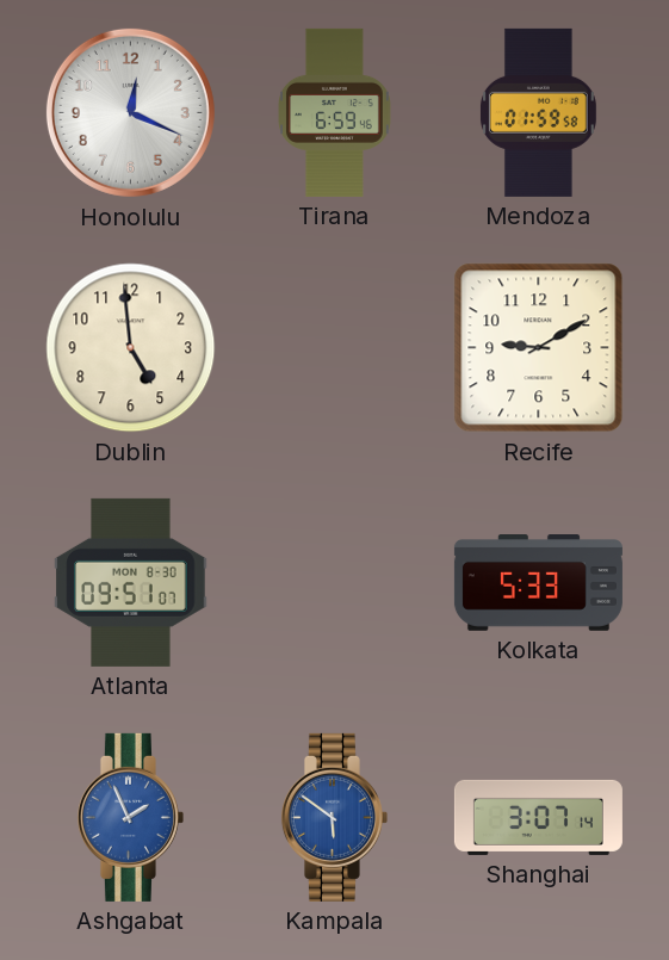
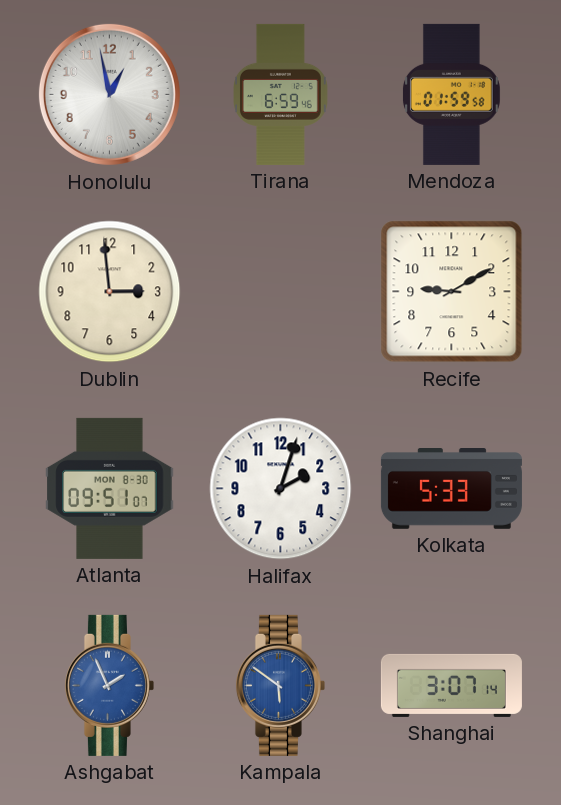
Honolulu: 12:19 -> 12:58
Dublin: 4:59 -> 2:59
Halifax: none -> 2:03
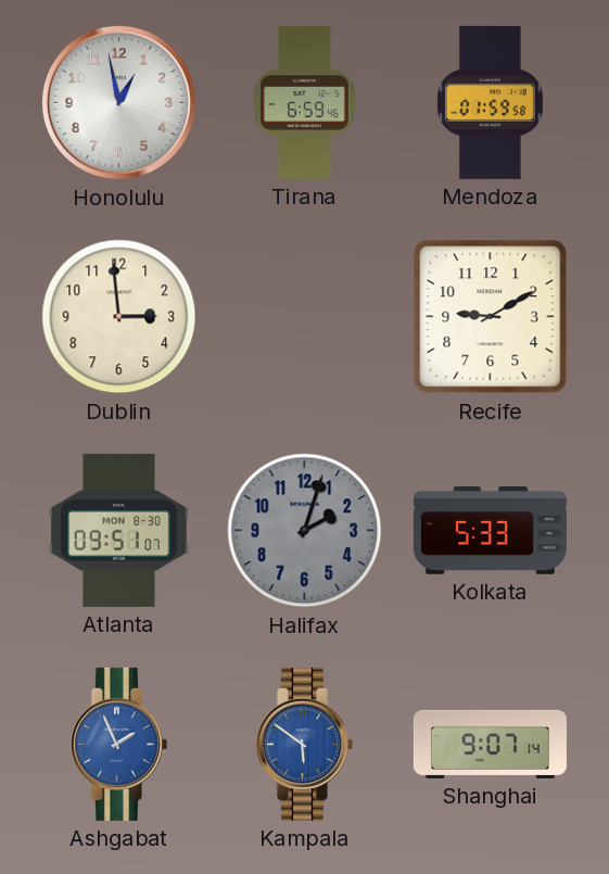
Halifax dial: white -> grey
Shanghai: 3:07 -> 9:07
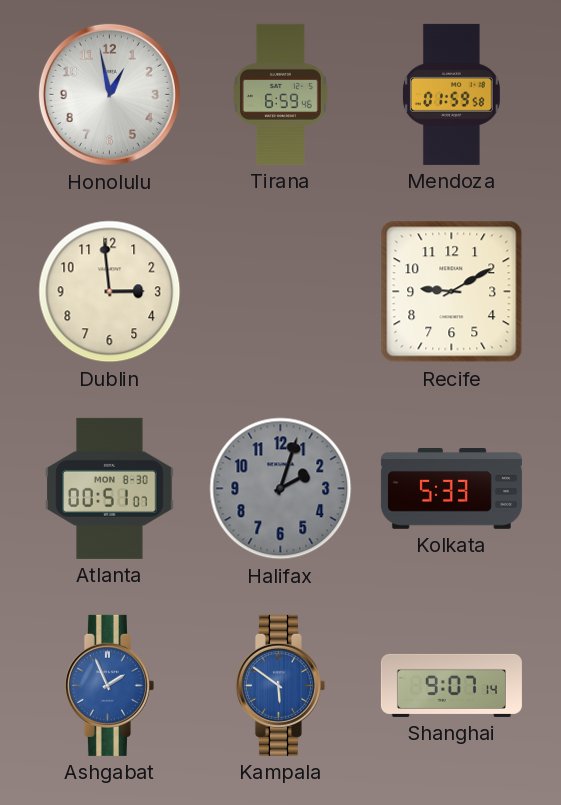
Atlanta: 09:51 -> 00:51
